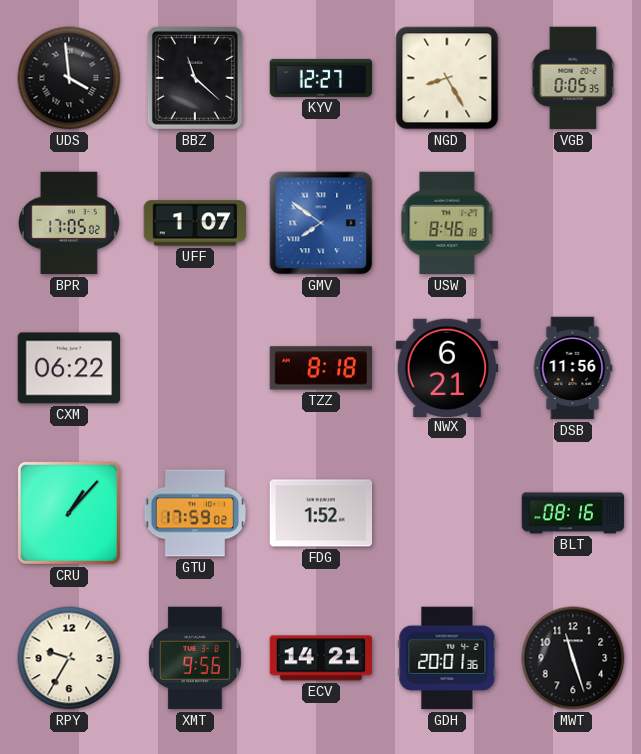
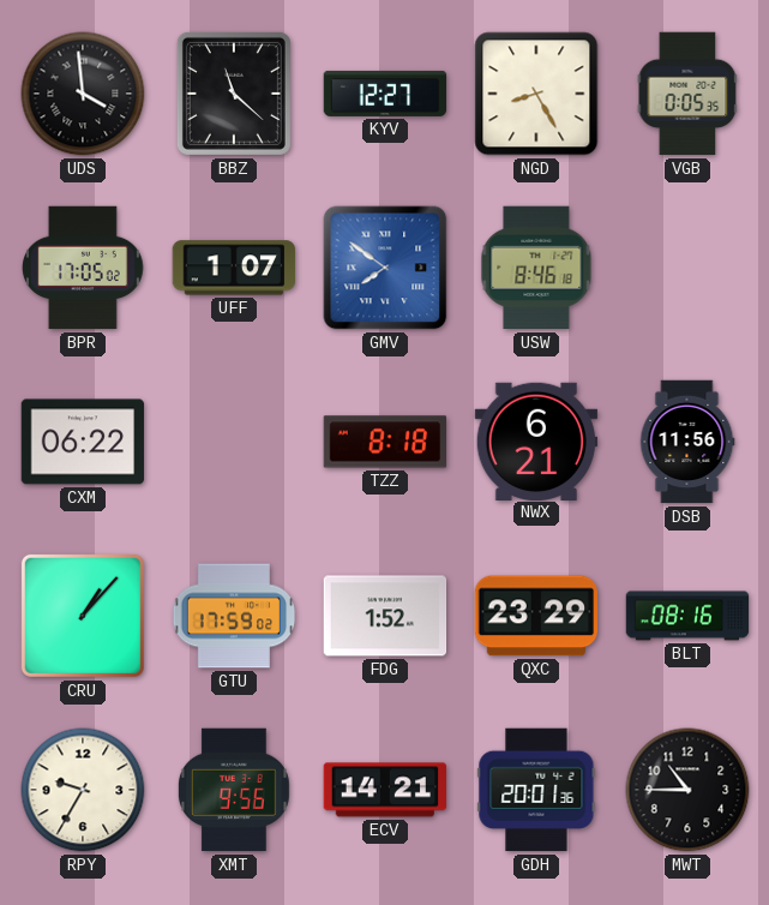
QXC: none -> 23:29
MWT: 11:27 -> 10:45
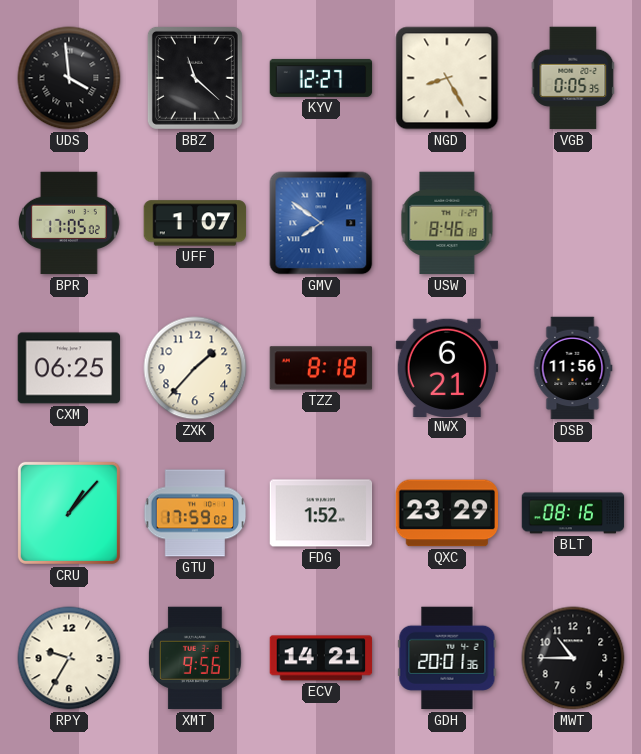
CXM: 06:22 -> 06:25
ZXK: none -> 1:37
